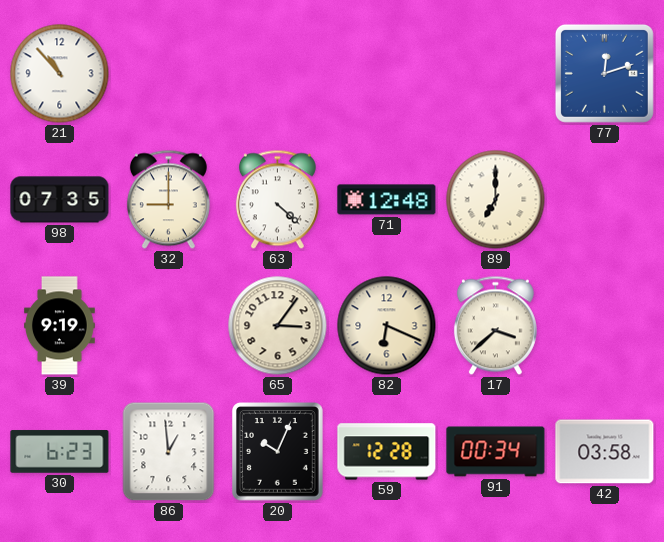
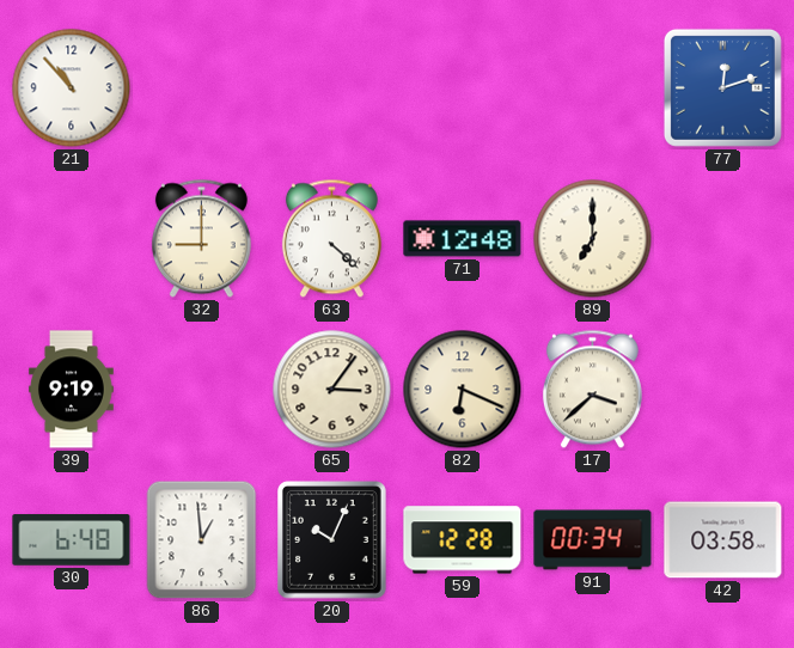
98: 07:35 -> none
30: 6:23 -> 6:48
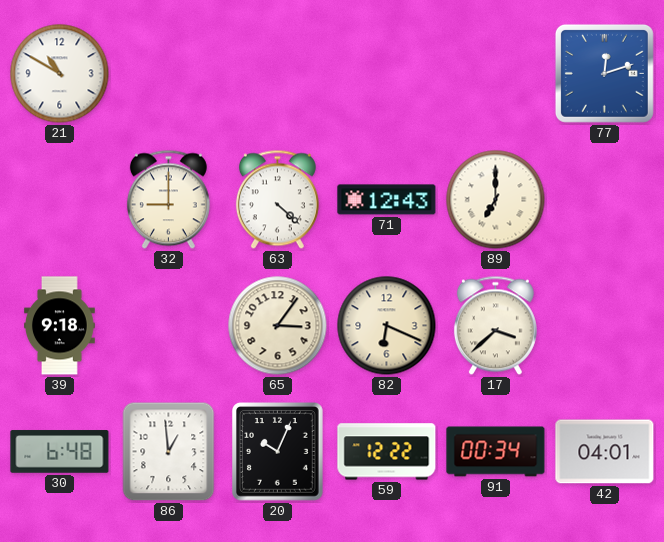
21: 10:53 -> 10:50
71: 12:48 -> 12:43
39: 9:19 -> 9:18
59: 12:28 -> 12:22
42: 03:58 -> 04:01
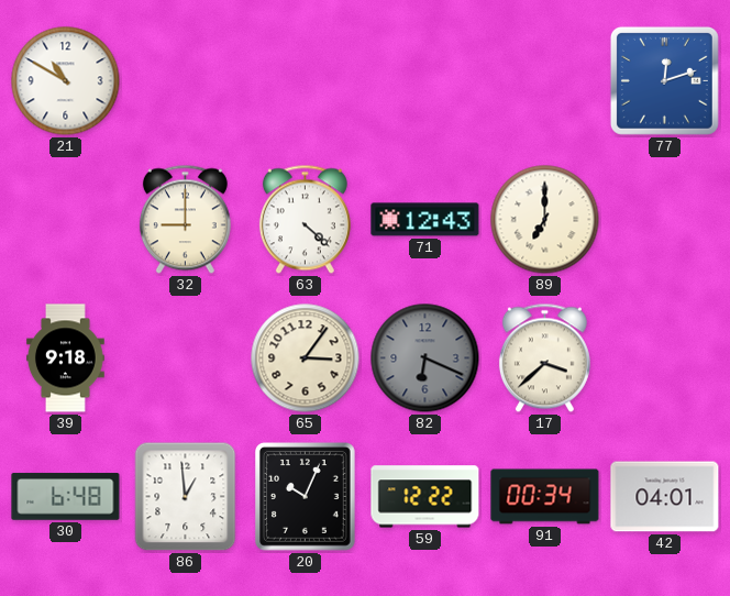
82 dial: cream -> grey
